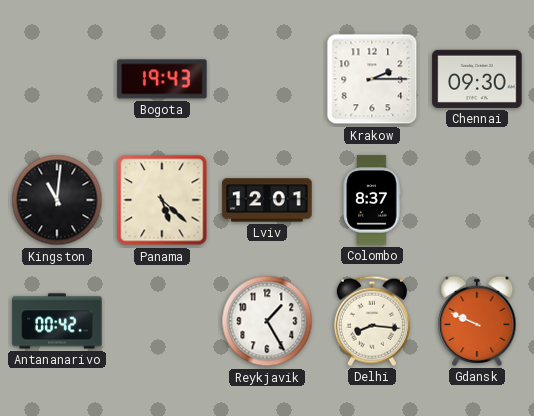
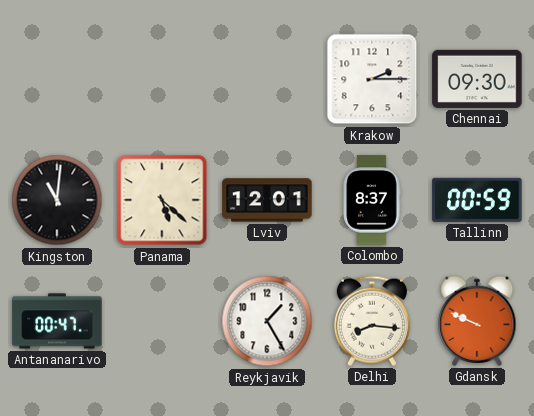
Bogota: 19:43 -> none
Tallinn: none -> 00:59
Antananarivo: 00:42 -> 00:47
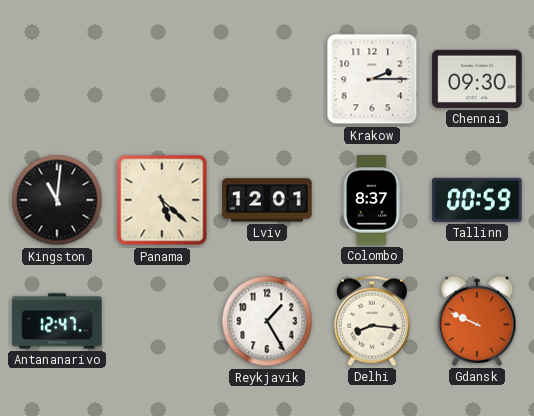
Antananarivo: 00:47 -> 12:47
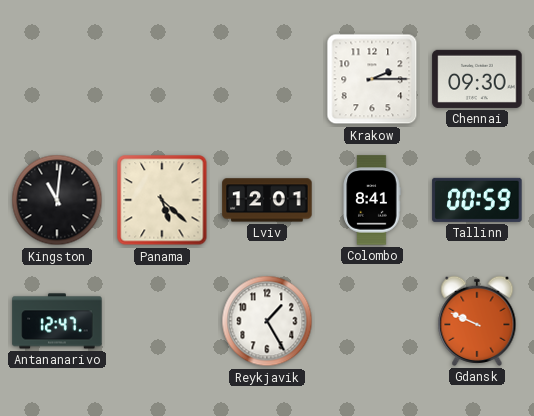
Colombo: 8:37 -> 8:41
Delhi: 8:16 -> none
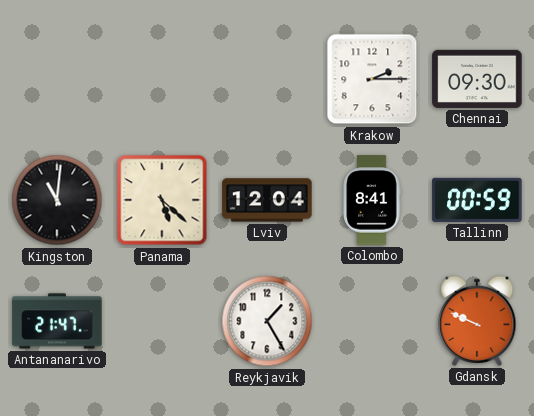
Lviv: 12:01 -> 12:04
Antananarivo: 12:47 -> 21:47
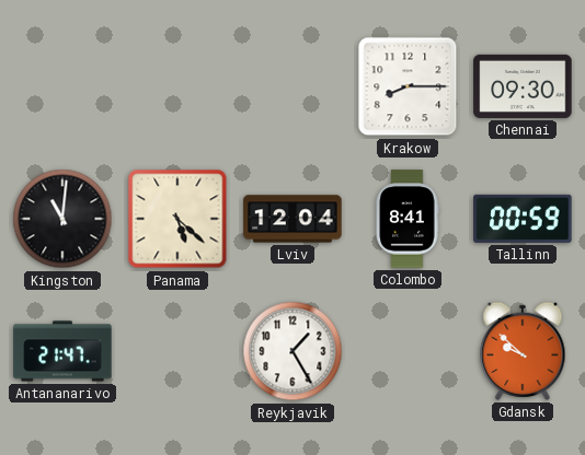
Krakow: 2:15 -> 8:15
Gdansk: 9:49 -> 9:52
